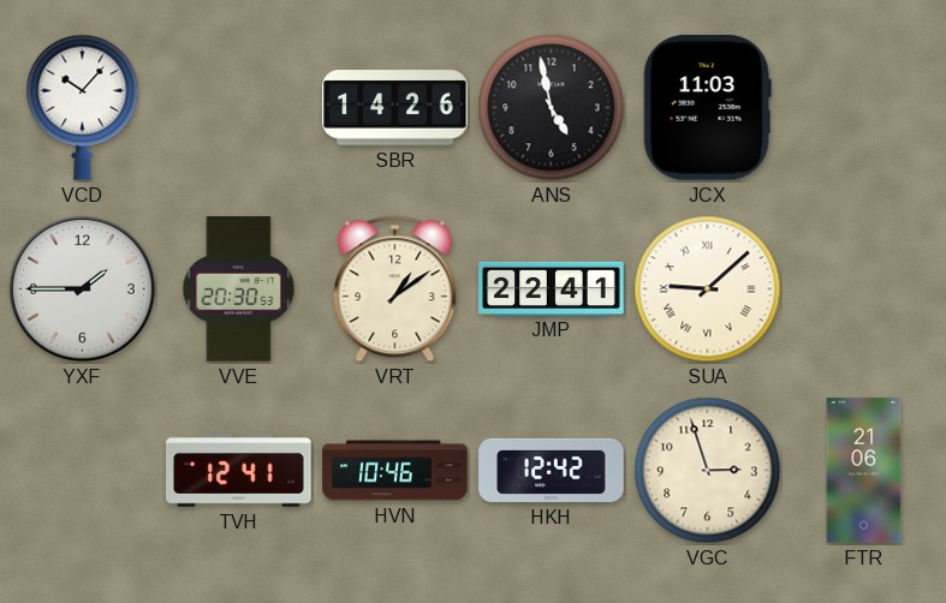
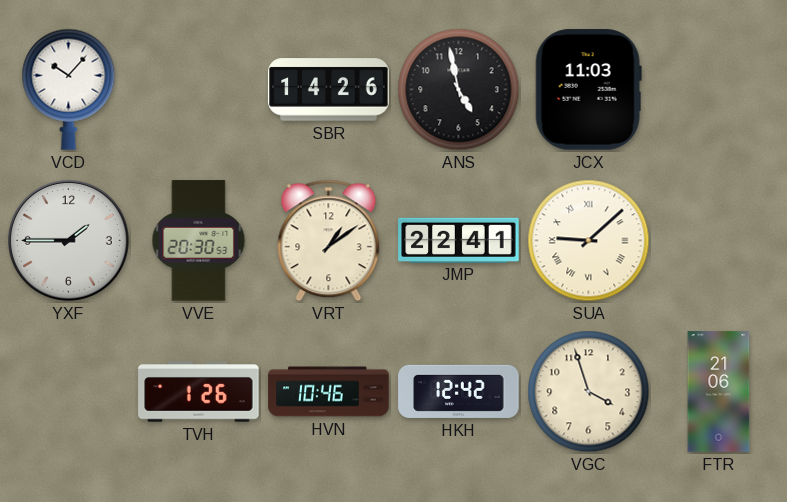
TVH: 12:41 -> 1:26
VGC: 2:57 -> 3:57
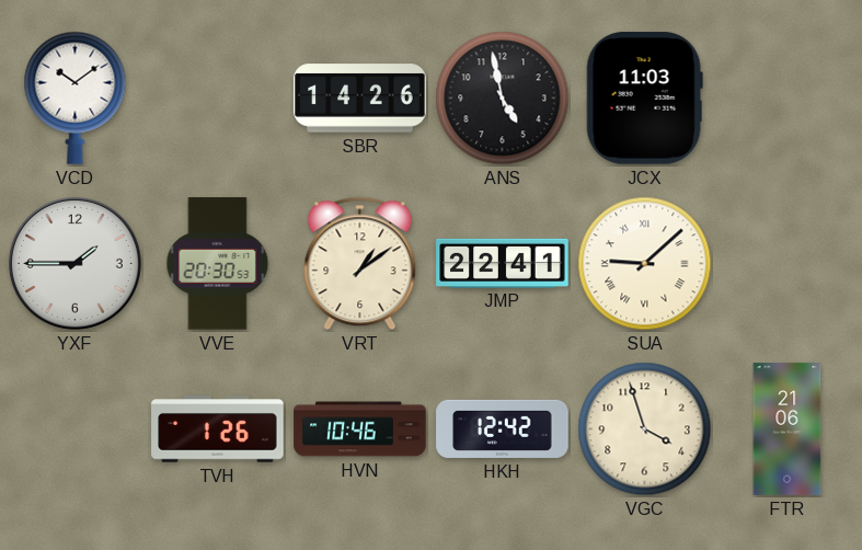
VCD: 10:07 -> 10:09
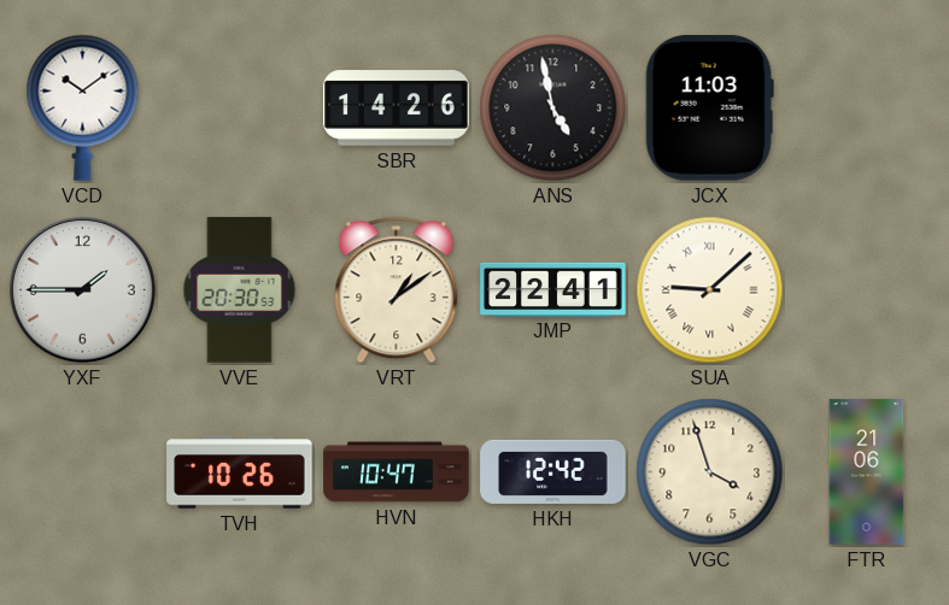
TVH: 1:26 -> 10:26
HVN: 10:46 -> 10:47
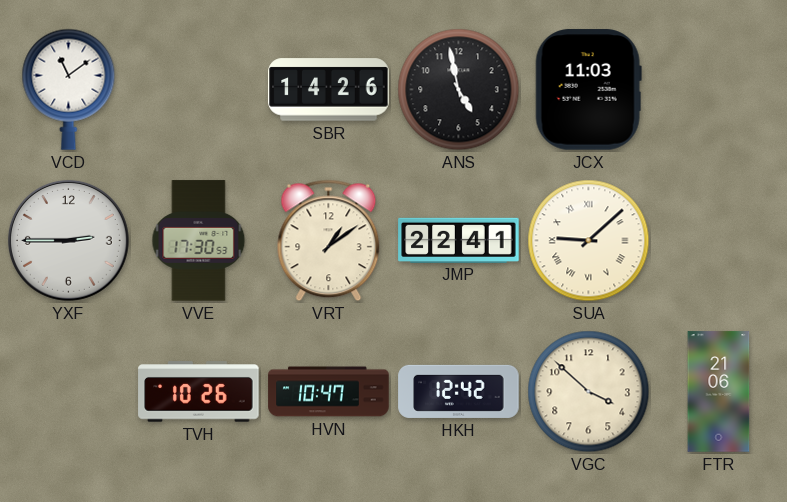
VCD: 10:09 -> 11:09
YXF: 1:45 -> 2:45
VVE: 20:30 -> 17:30
VGC: 3:57 -> 3:52
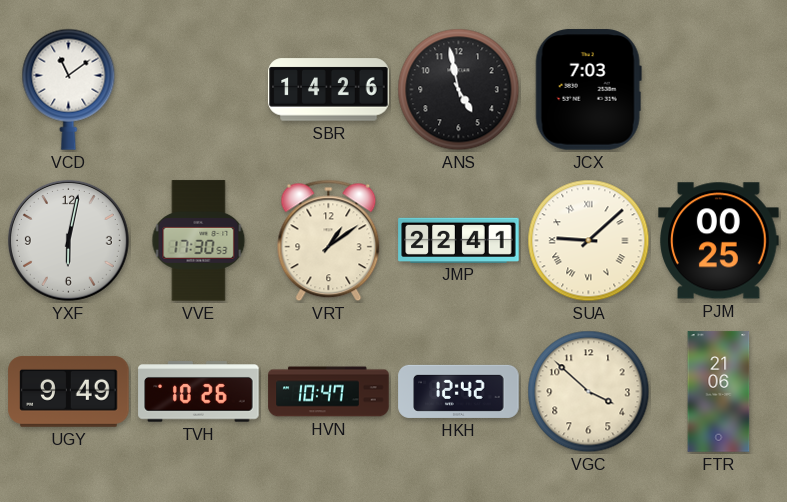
JCX: 11:03 -> 7:03
YXF: 2:45 -> 6:02
PJM: none -> 00:25
UGY: none -> 9:49
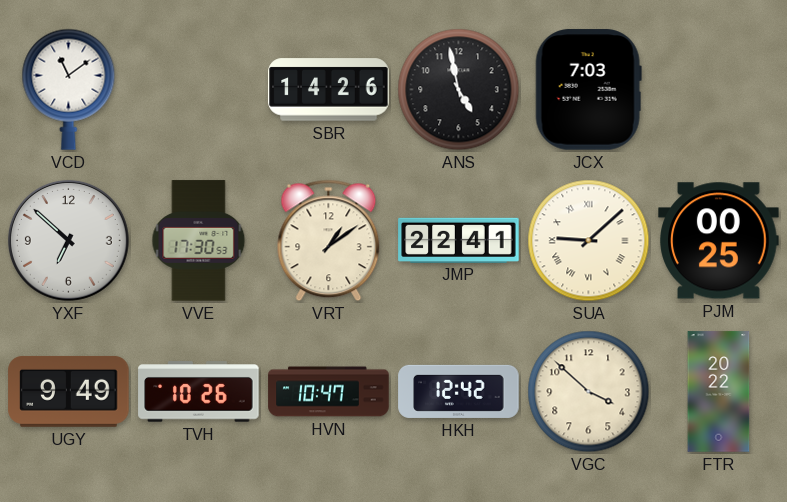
YXF: 6:02 -> 6:52
FTR: 21:06 -> 20:22
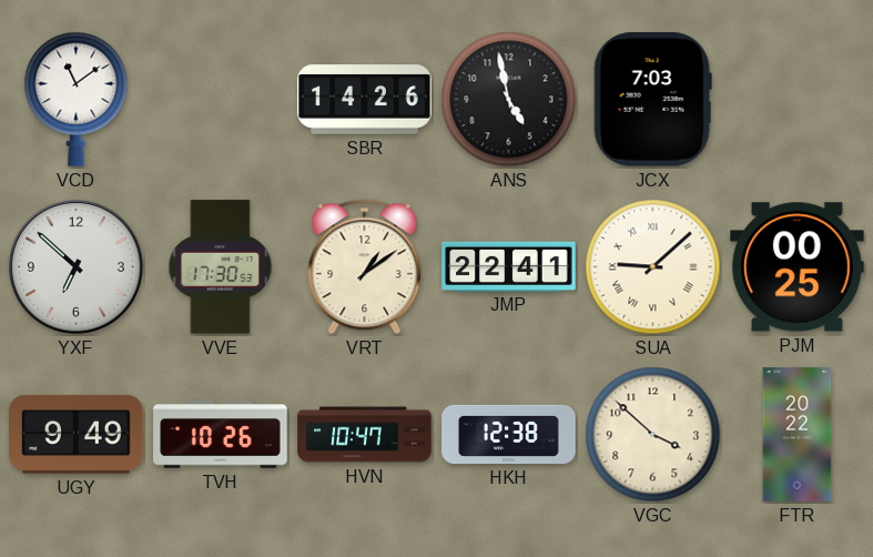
HKH: 12:42 -> 12:38
